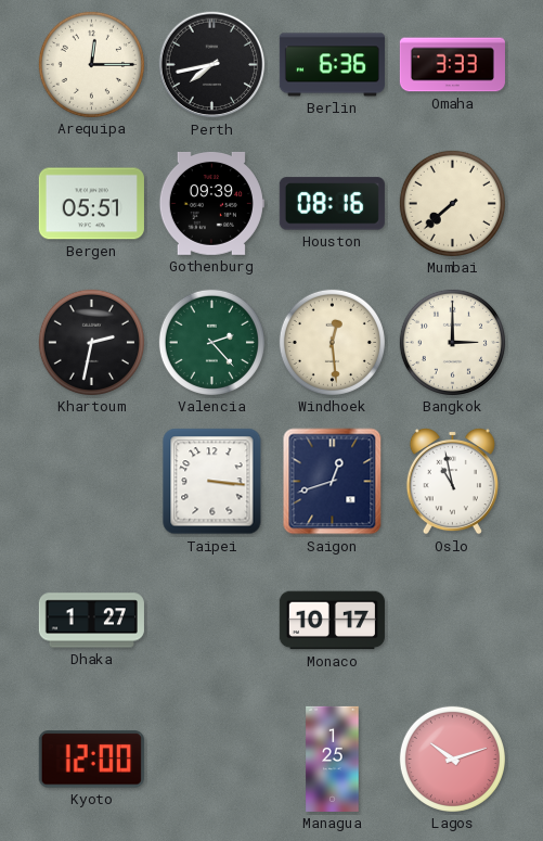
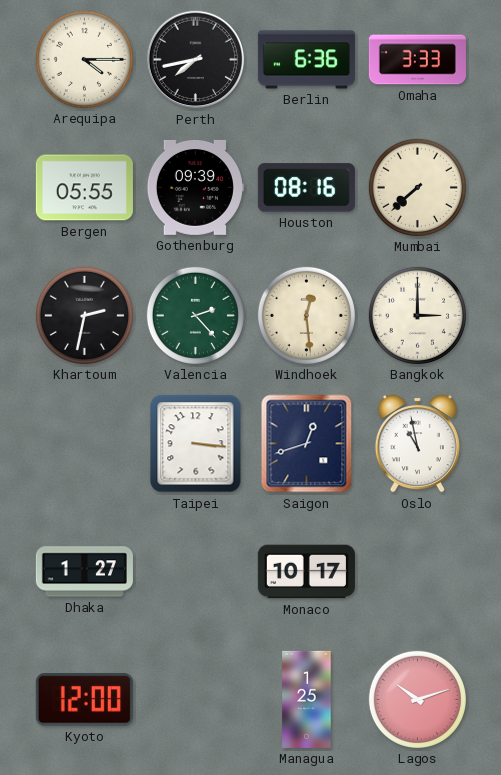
Arequipa: 12:15 -> 4:15
Bergen: 05:51 -> 05:55
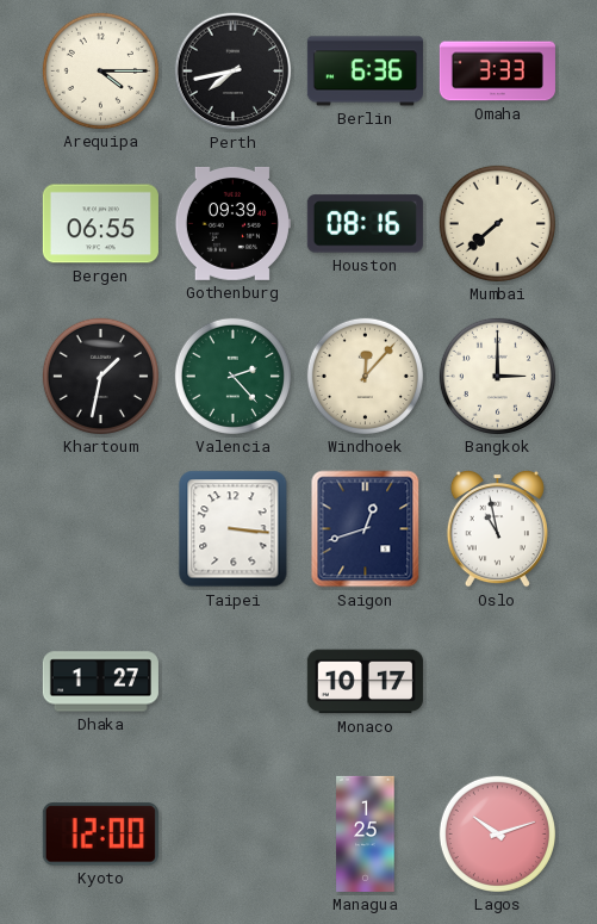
Bergen: 05:55 -> 06:55
Khartoum: 2:32 -> 1:32
Windhoek: 12:29 -> 12:07
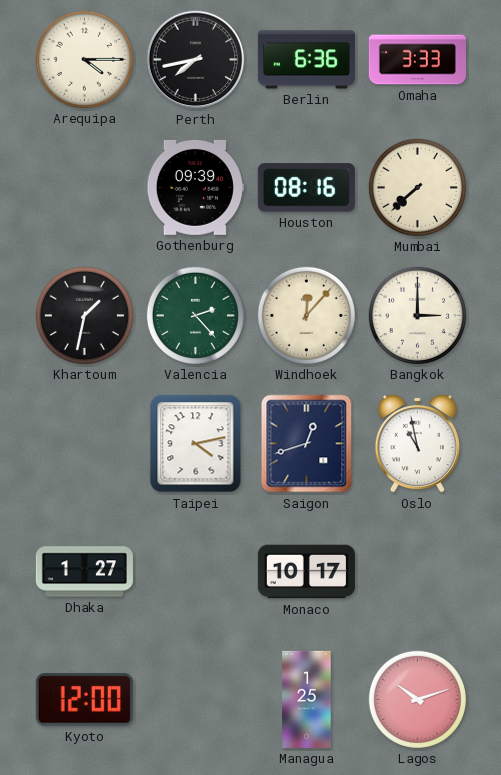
Bergen: 06:55 -> none
Taipei: 3:16 -> 4:13
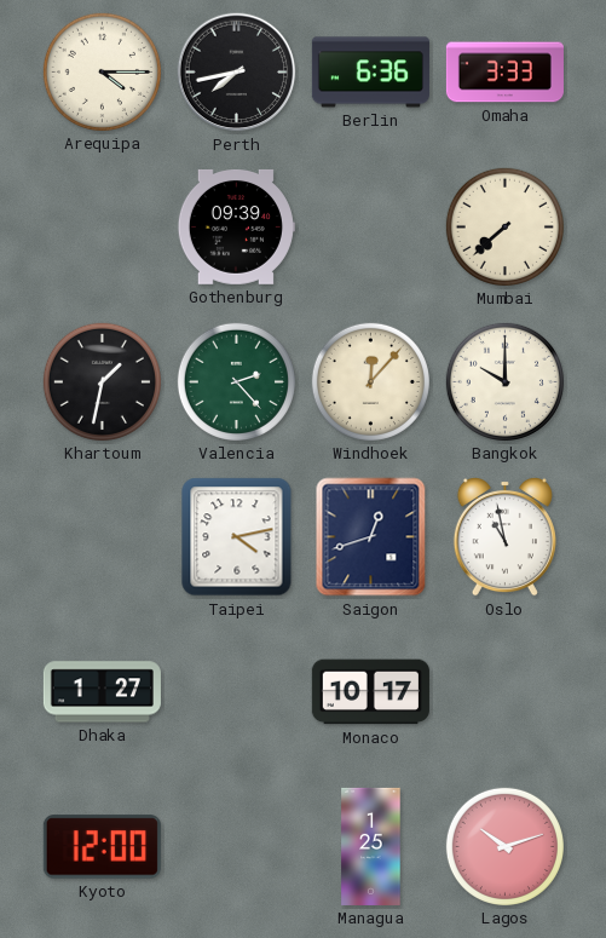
Houston: 08:16 -> none
Bangkok: 3:00 -> 10:00
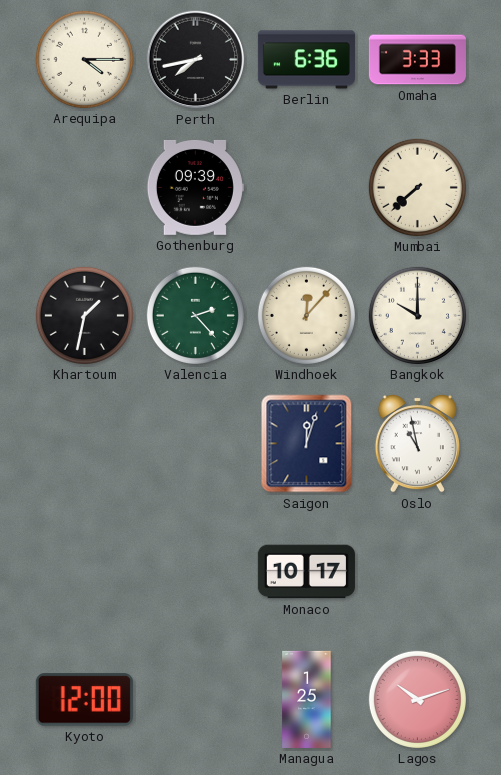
Taipei: 4:13 -> none
Saigon: 12:42 -> 12:03
Dhaka: 1:27 -> none
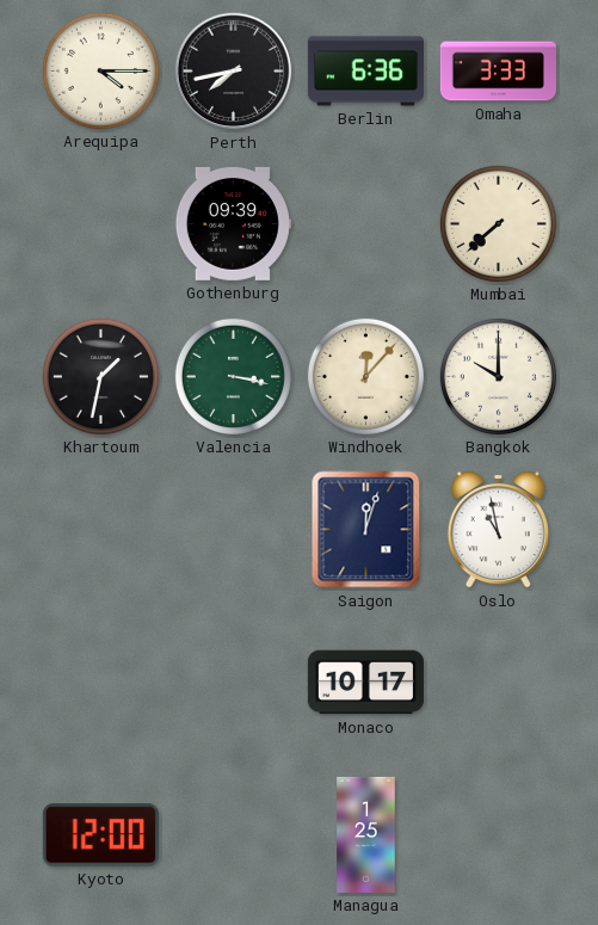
Valencia: 2:23 -> 3:17
Lagos: 10:12 -> none
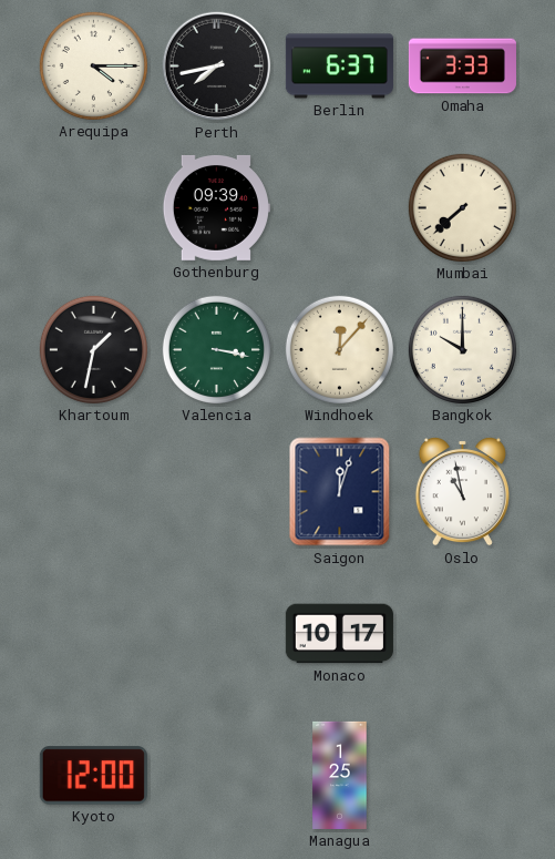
Berlin: 6:36 -> 6:37
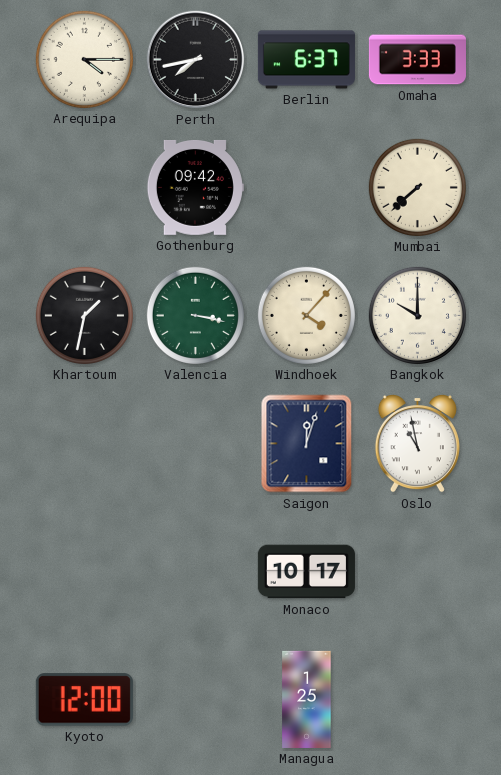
Gothenburg: 09:39 -> 09:42
Windhoek: 12:07 -> 4:07
